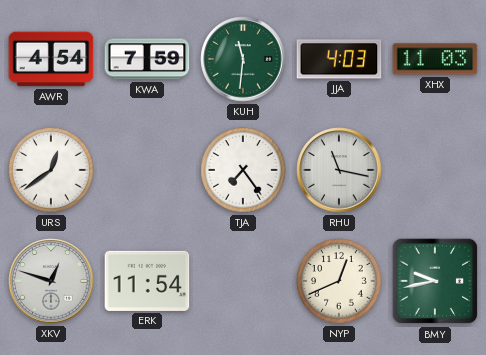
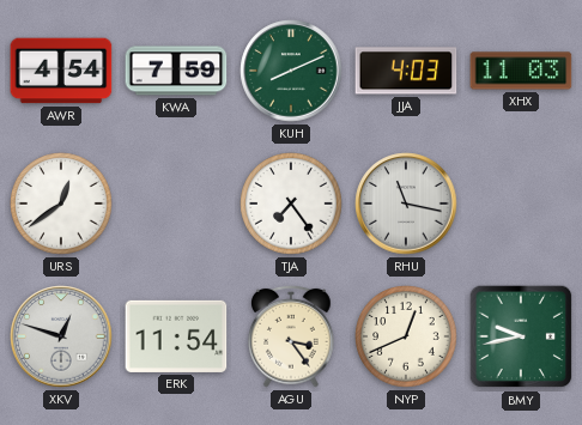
KUH: 11:31 -> 8:11
AGU: none -> 3:24
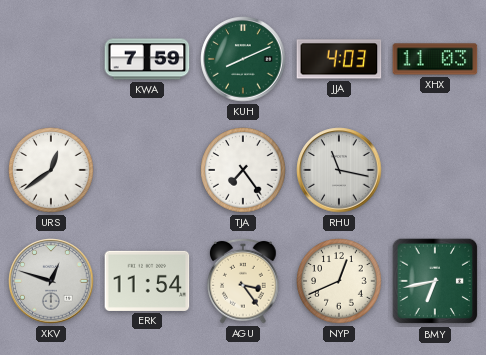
AWR: 4:54 -> none
BMY: 9:43 -> 6:43
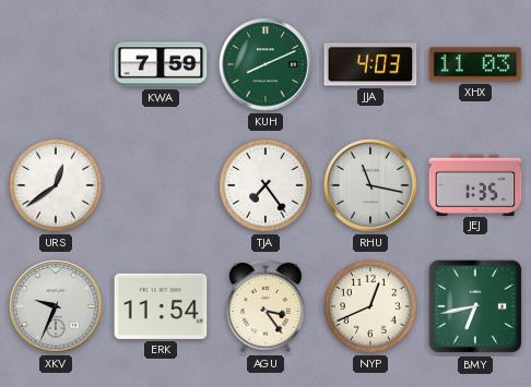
JEJ: none -> 1:35
XKV: 12:48 -> 9:34
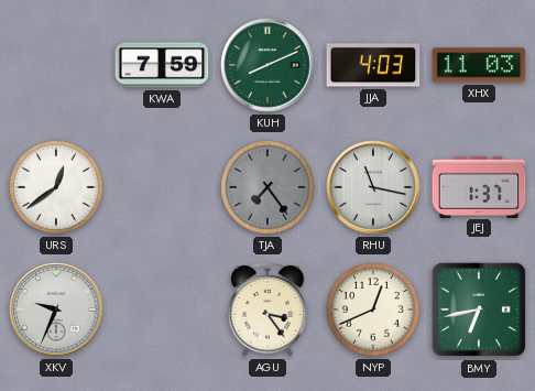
TJA dial: white -> grey
JEJ: 1:35 -> 1:37
ERK: 11:54 -> none
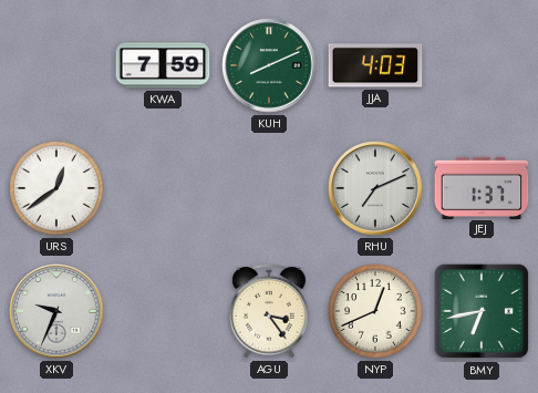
XHX: 11:03 -> none
TJA: 7:24 -> none
RHU: 11:17 -> 7:11
